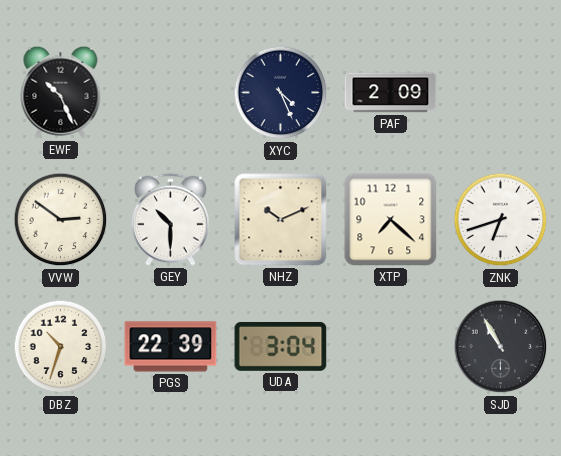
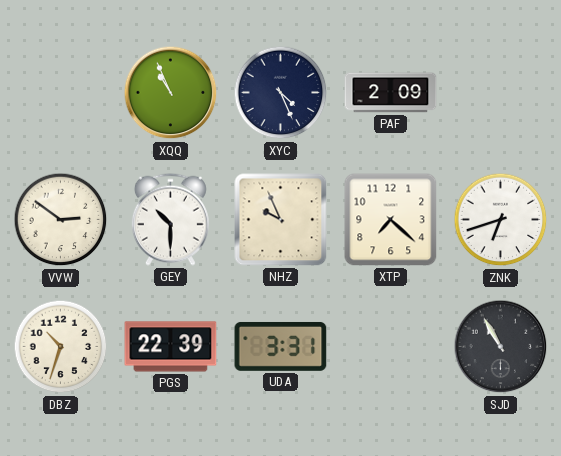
EWF: 10:26 -> none
XQQ: none -> 10:56
NHZ: 10:11 -> 9:56
UDA: 3:04 -> 3:31
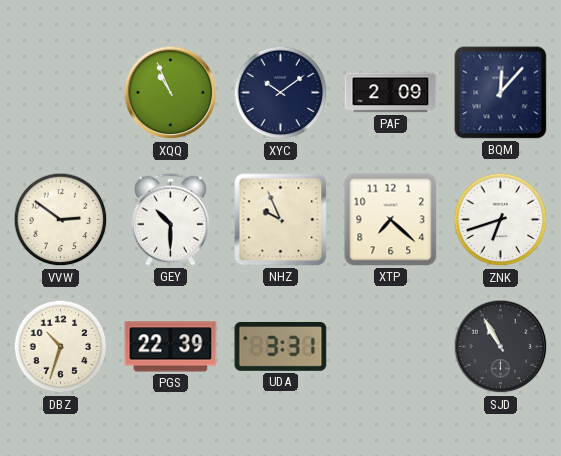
XYC: 4:26 -> 10:09
BQM: none -> 12:07
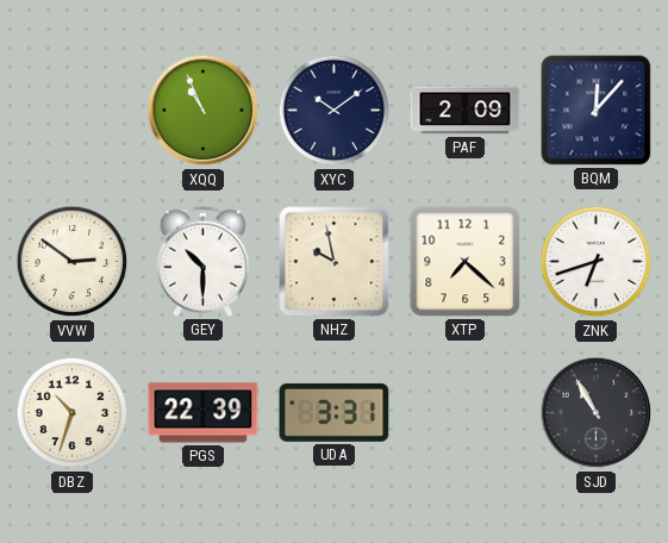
NHZ: 9:56 -> 9:58
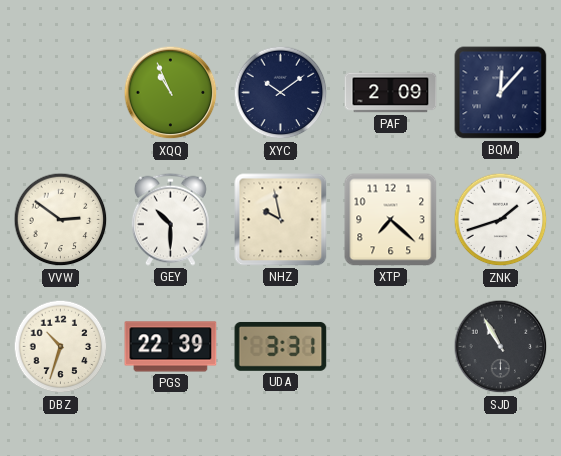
ZNK: 6:42 -> 1:42
